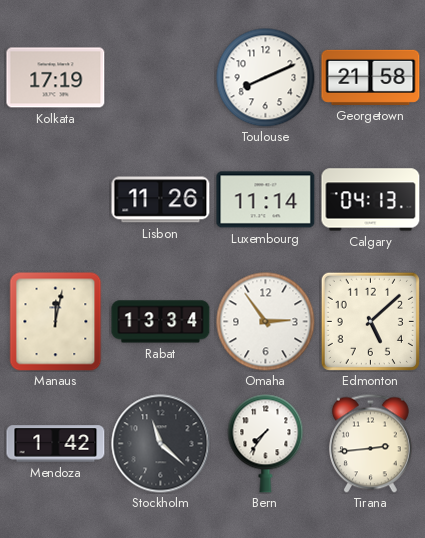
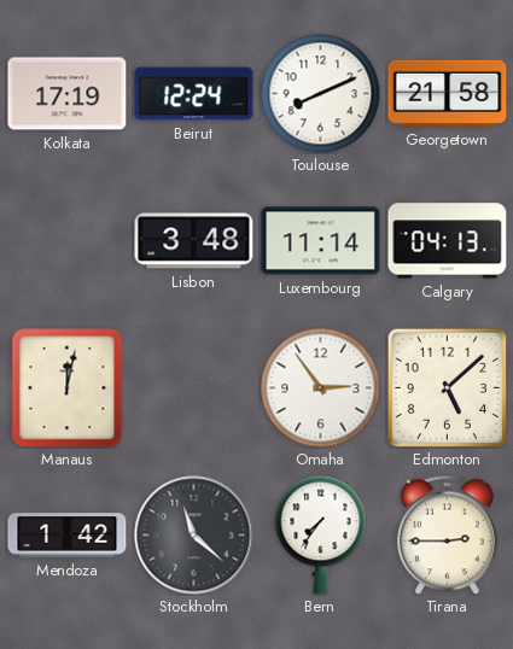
Beirut: none -> 12:24
Lisbon: 11:26 -> 3:48
Rabat: 13:34 -> none
Tirana: 2:44 -> 2:45
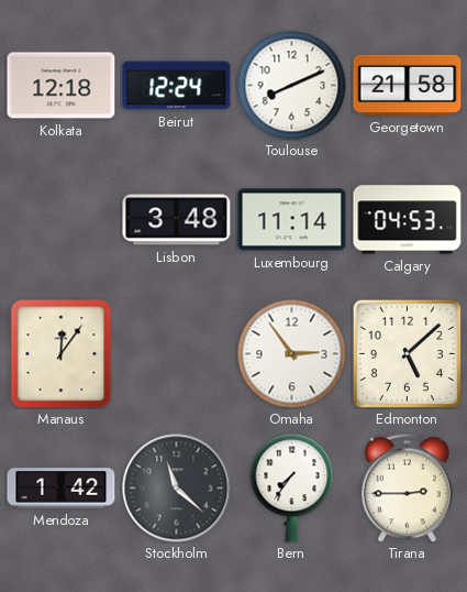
Kolkata: 17:19 -> 12:18
Calgary: 04:13 -> 04:53
Manaus: 12:02 -> 12:06
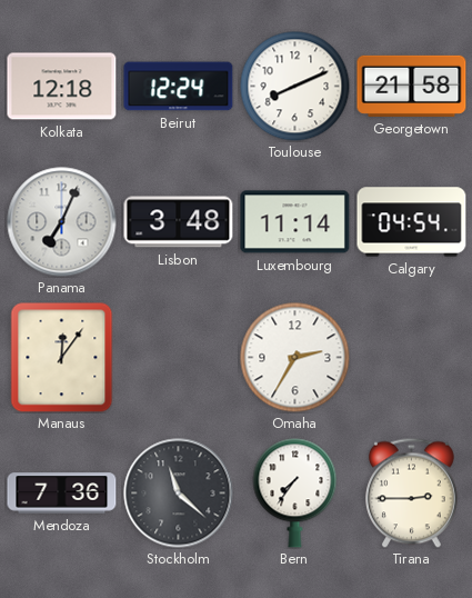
Panama: none -> 7:04
Calgary: 04:53 -> 04:54
Omaha: 2:54 -> 2:35
Edmonton: 5:08 -> none
Mendoza: 1:42 -> 7:36
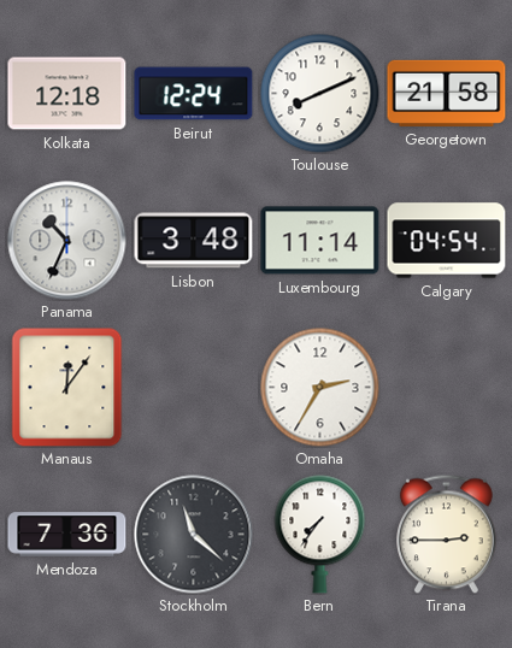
Panama: 7:04 -> 10:34
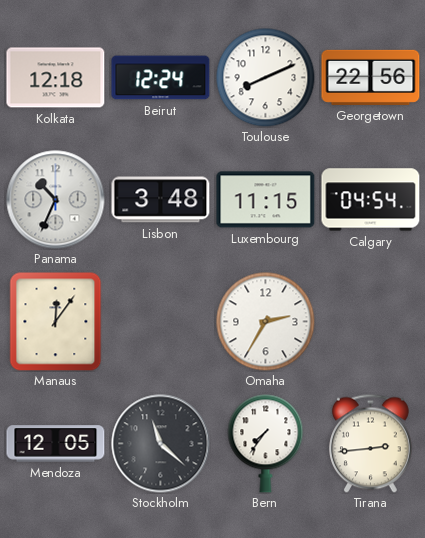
Georgetown: 21:58 -> 22:56
Luxembourg: 11:14 -> 11:15
Mendoza: 7:36 -> 12:05
Tirana: 2:45 -> 2:44
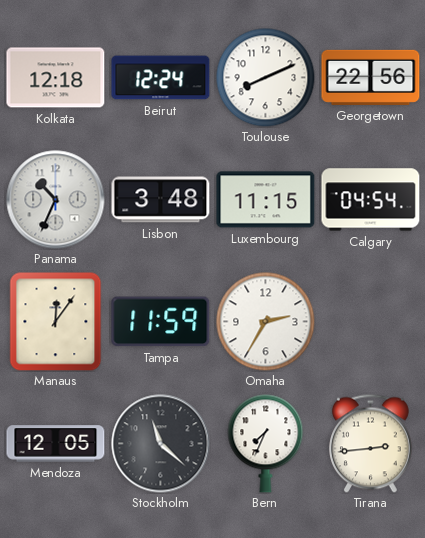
Tampa: none -> 11:59
Bern: 7:36 -> 7:34
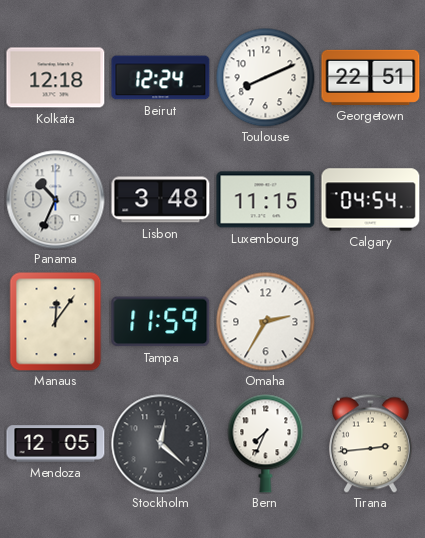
Georgetown: 22:56 -> 22:51
Stockholm: 11:22 -> 12:22
